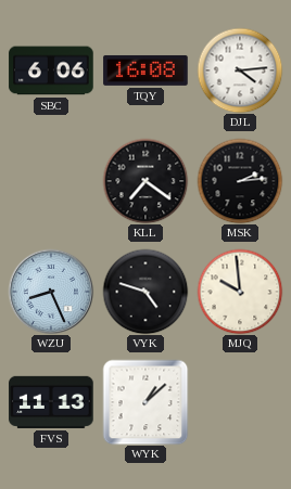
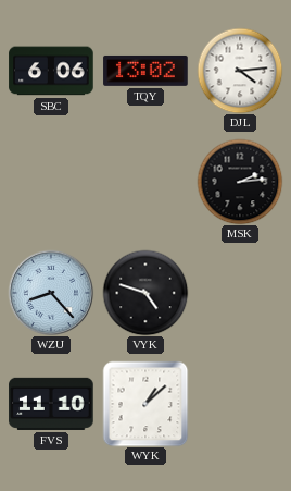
TQY: 16:08 -> 13:02
KLL: 7:21 -> none
WZU: 8:26 -> 8:23
MJQ: 9:59 -> none
FVS: 11:13 -> 11:10
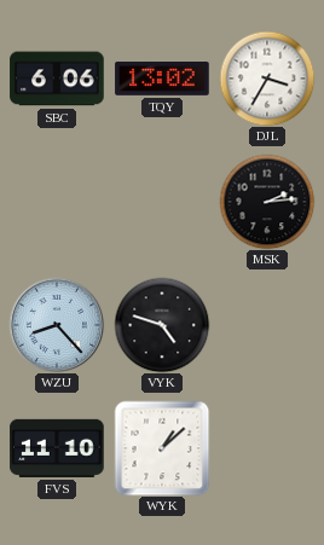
DJL: 4:14 -> 3:35
